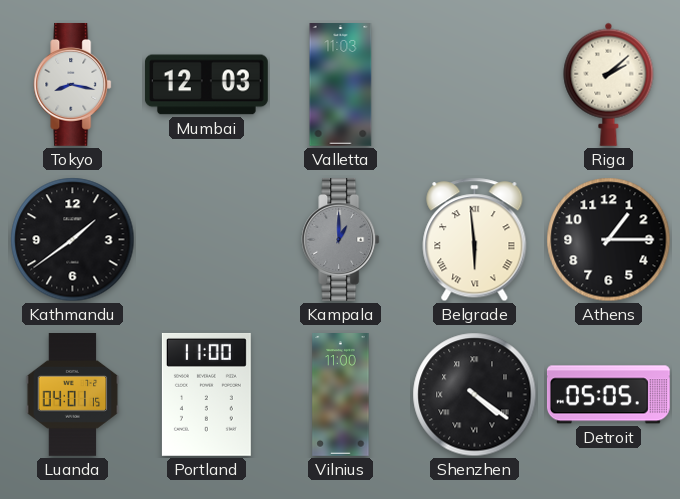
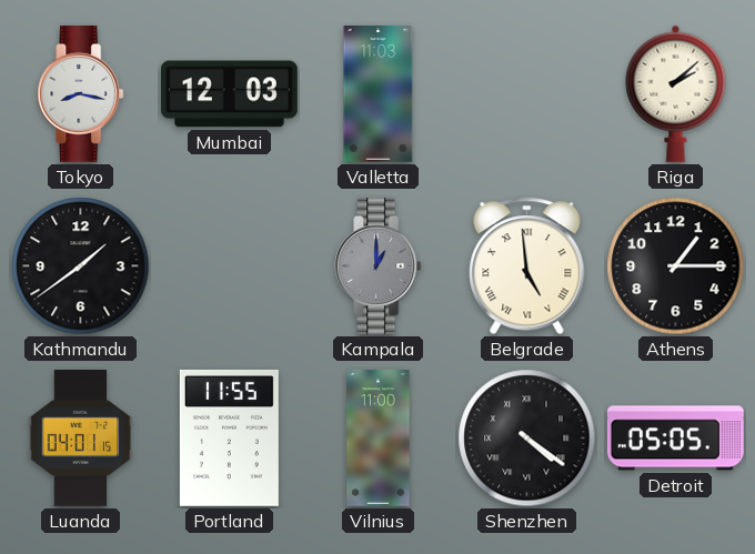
Belgrade: 5:59 -> 4:59
Portland: 11:00 -> 11:55
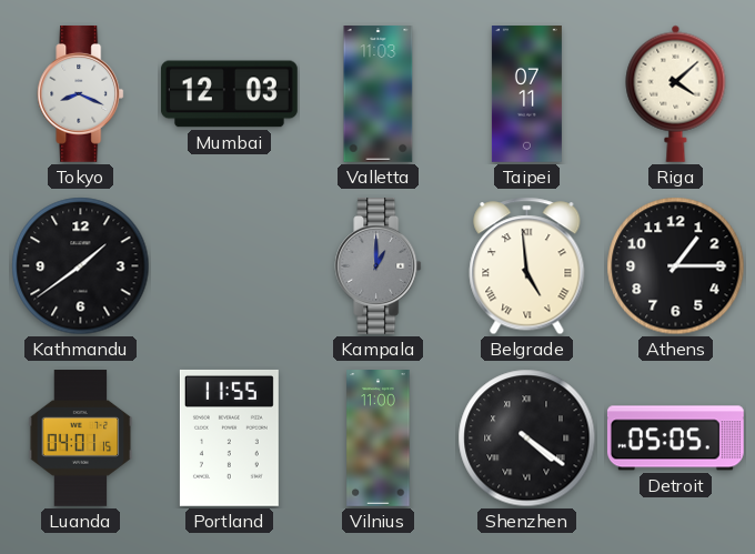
Tokyo: 8:17 -> 8:19
Taipei: none -> 07:11
Riga: 2:08 -> 4:08
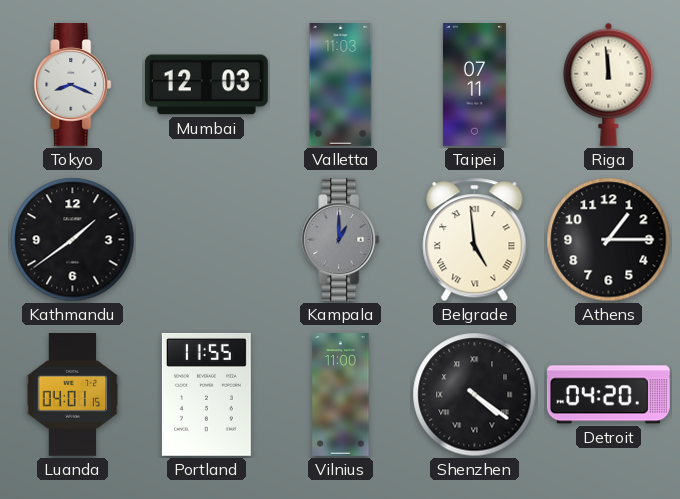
Riga: 4:08 -> 11:59
Detroit: 05:05 -> 04:20
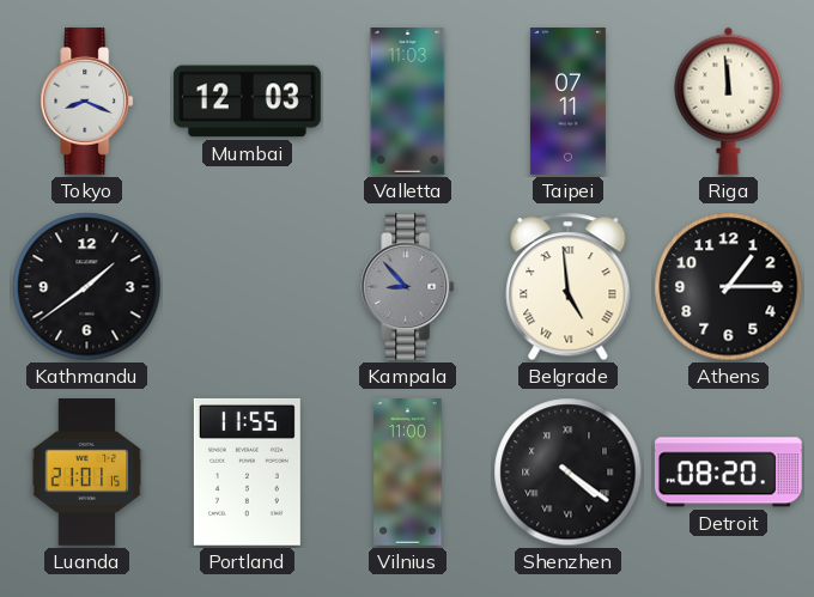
Kampala: 1:00 -> 8:53
Luanda: 04:01 -> 21:01
Detroit: 04:20 -> 08:20
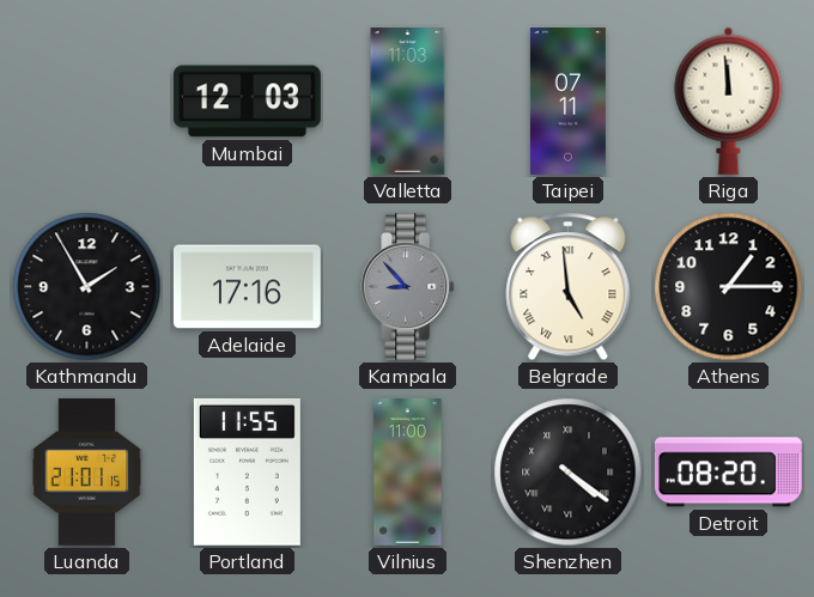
Tokyo: 8:19 -> none
Kathmandu: 1:39 -> 1:55
Adelaide: none -> 17:16
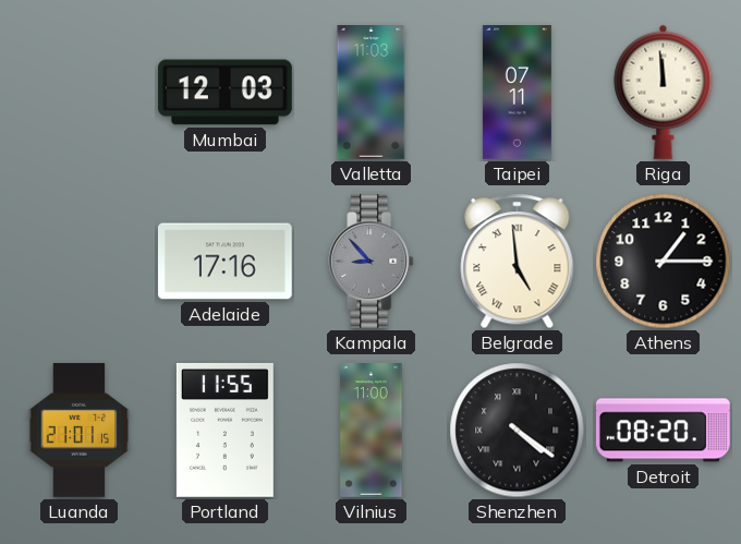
Kathmandu: 1:55 -> none
